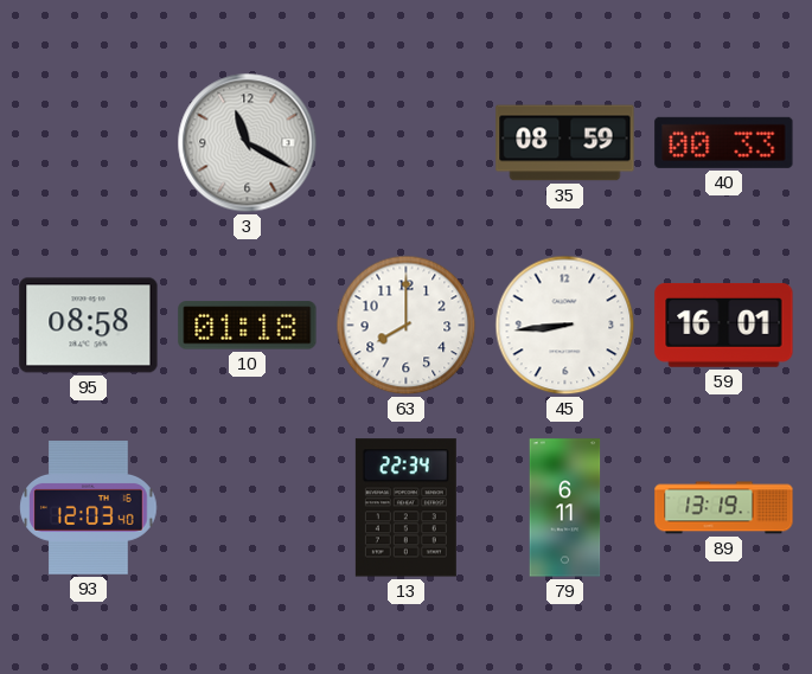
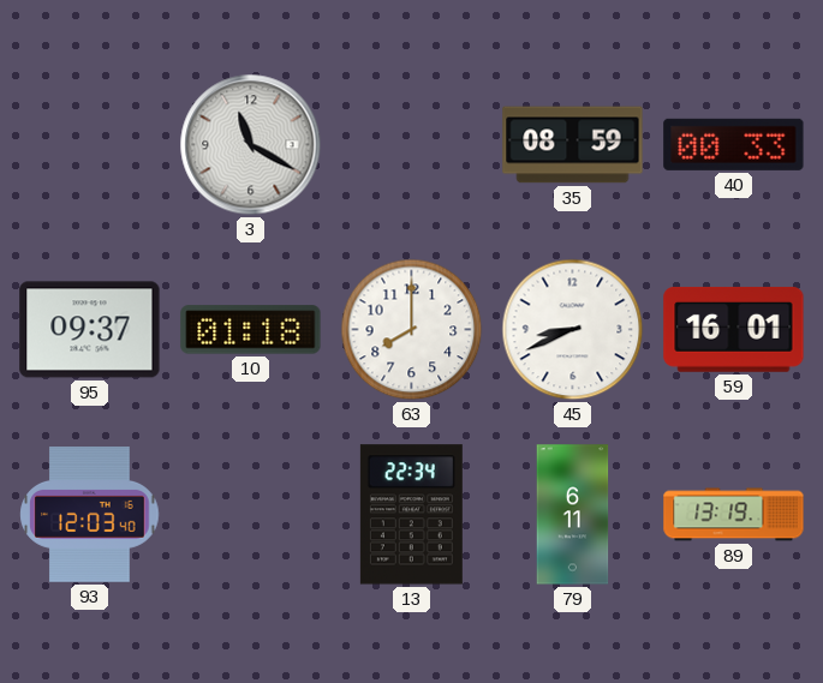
95: 08:58 -> 09:37
45: 8:44 -> 8:41
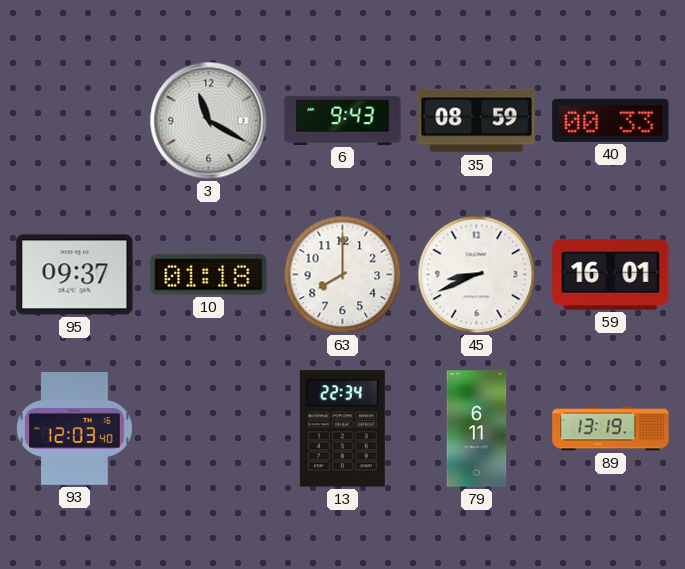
6: none -> 9:43
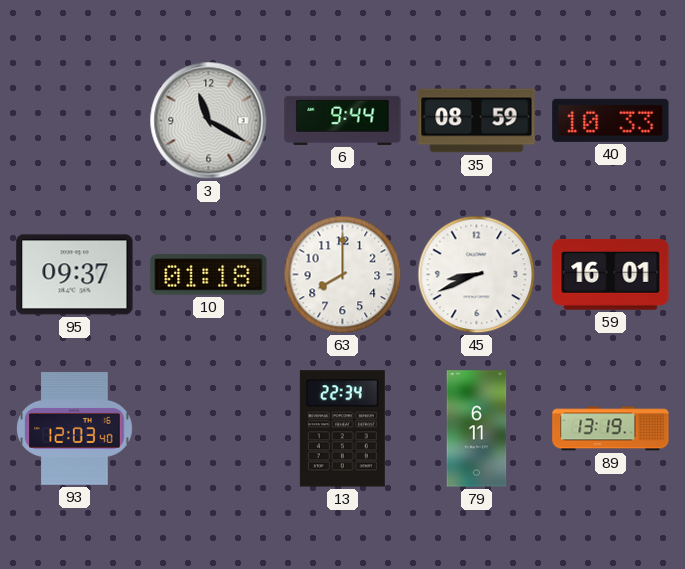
6: 9:43 -> 9:44
40: 00:33 -> 10:33
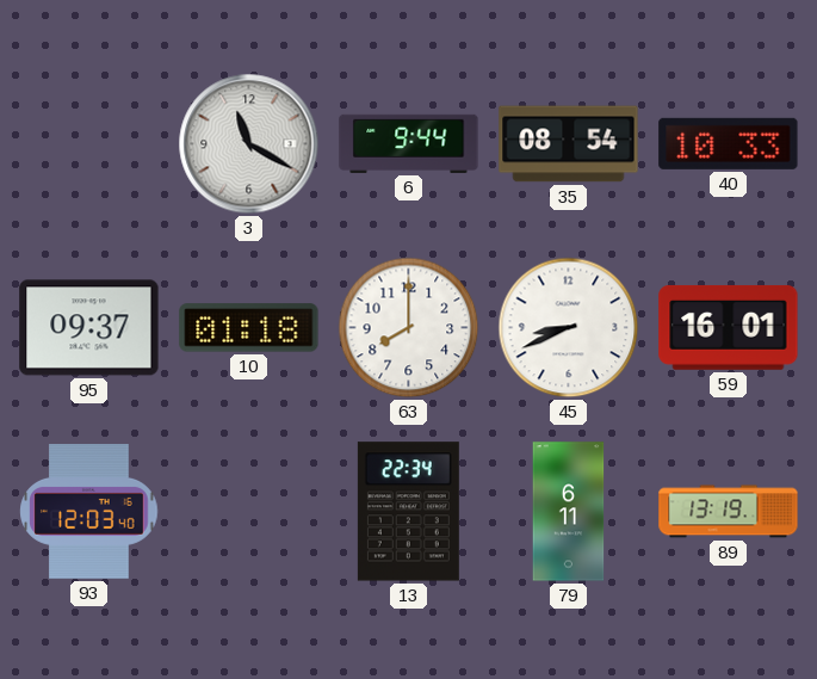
35: 08:59 -> 08:54
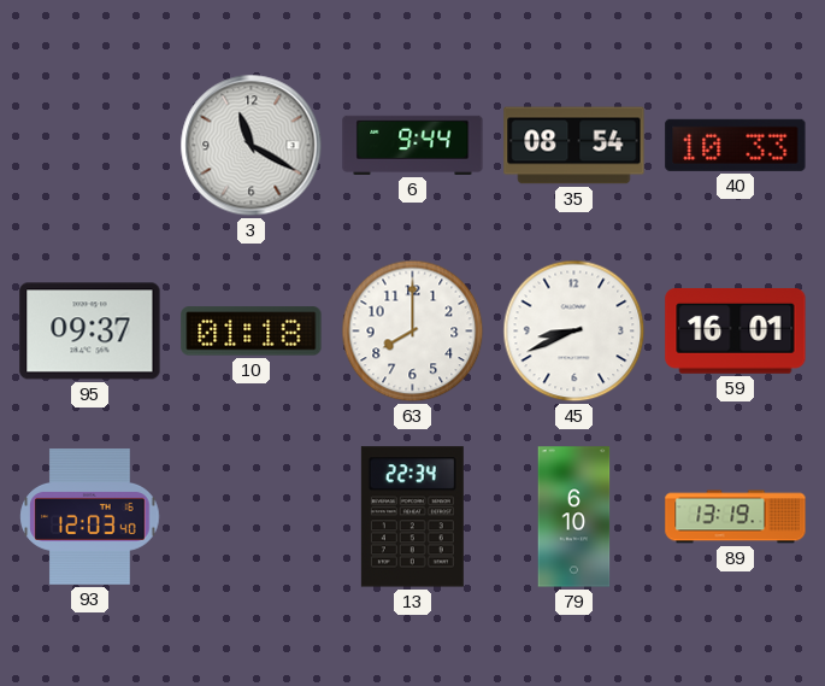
79: 6:11 -> 6:10
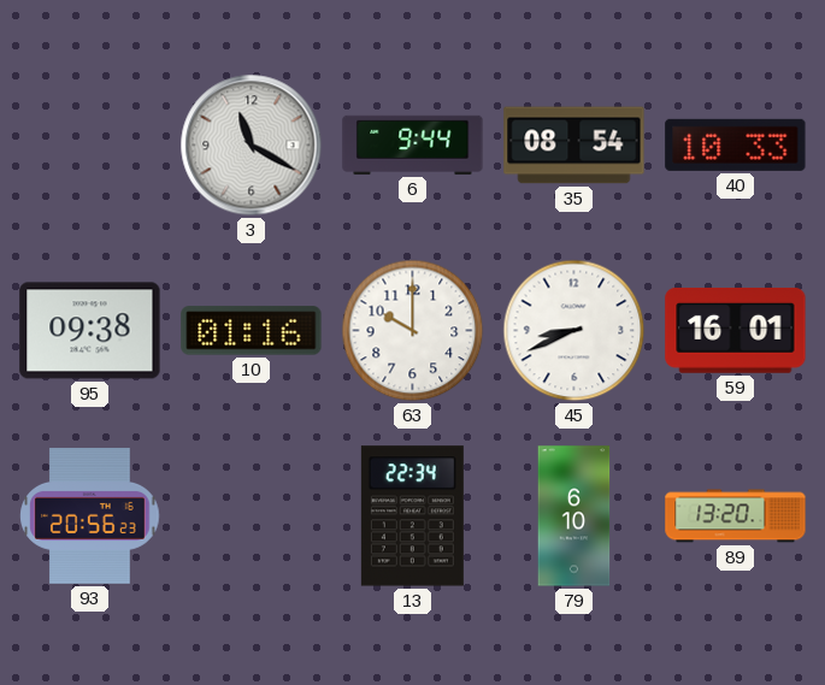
95: 09:37 -> 09:38
10: 01:18 -> 01:16
63: 8:00 -> 10:00
93: 12:03 -> 20:56
89: 13:19 -> 13:20
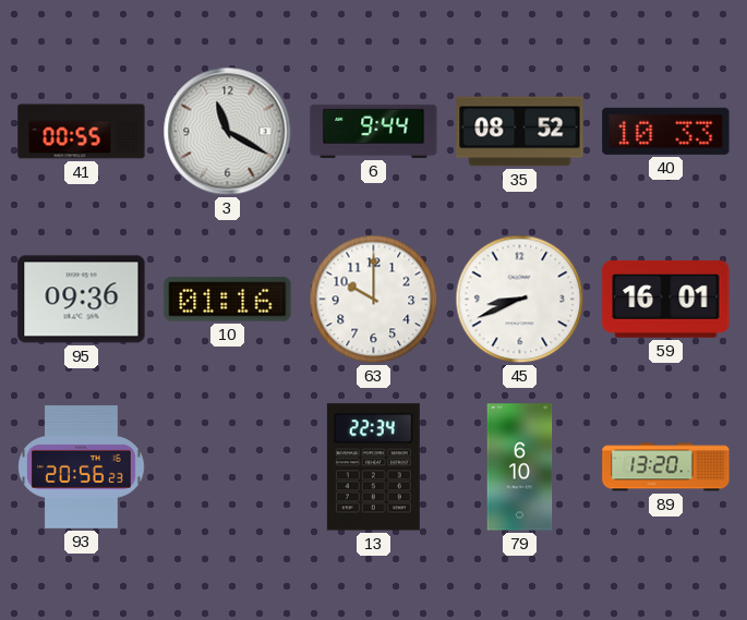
41: none -> 00:55
35: 08:54 -> 08:52
95: 09:38 -> 09:36
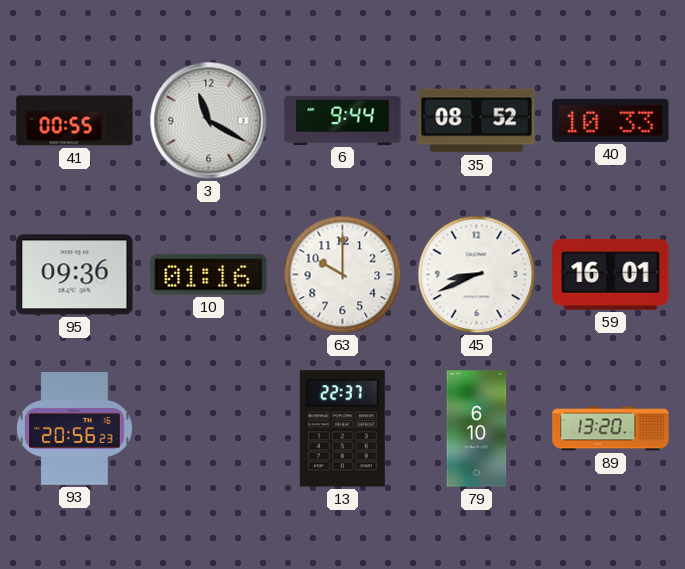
13: 22:34 -> 22:37
